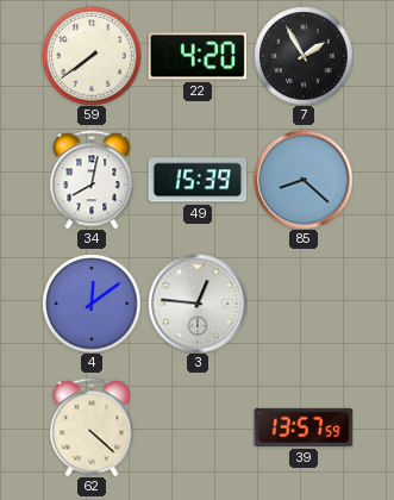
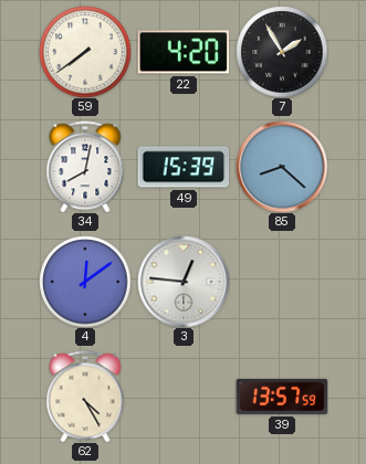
62: 4:22 -> 4:25
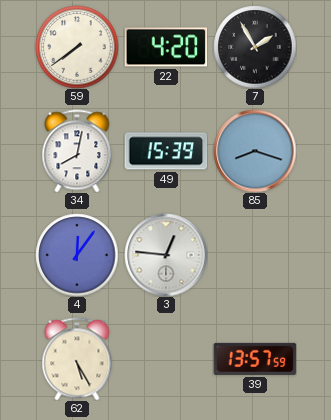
85: 8:22 -> 8:18
4: 12:09 -> 12:06
62: 4:25 -> 5:25
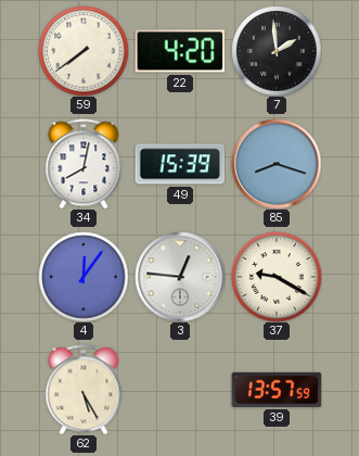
7: 1:55 -> 1:59
37: none -> 9:20
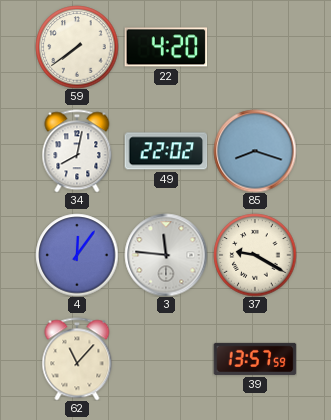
7: 1:59 -> none
49: 15:39 -> 22:02
3: 12:46 -> 11:46
62: 5:25 -> 11:07
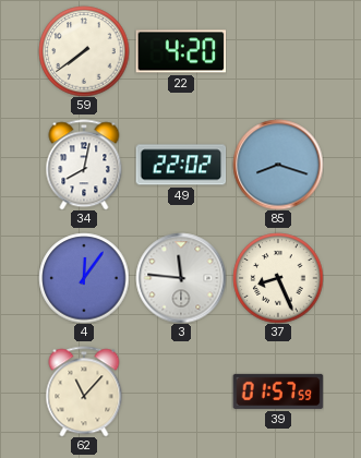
37: 9:20 -> 8:26
39: 13:57 -> 01:57
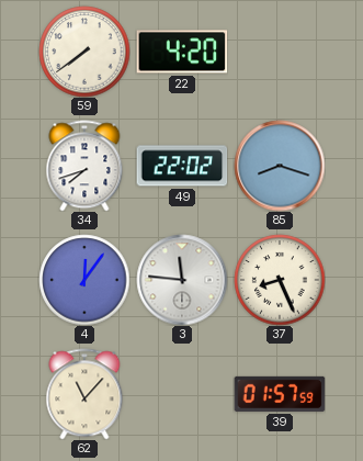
34: 8:02 -> 7:42
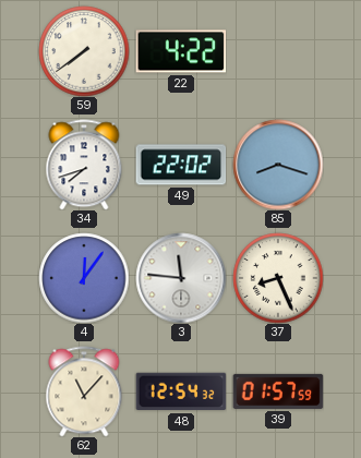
22: 4:20 -> 4:22
48: none -> 12:54
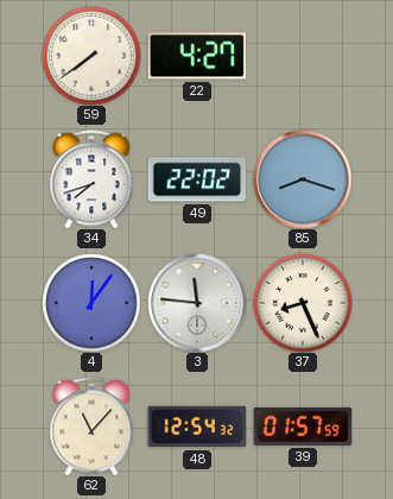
22: 4:22 -> 4:27
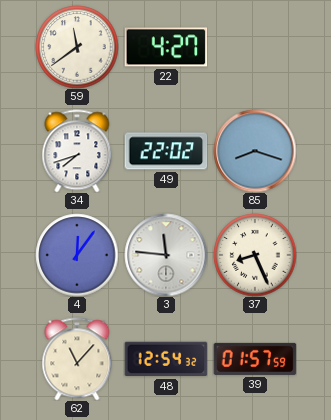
59: 7:39 -> 11:39
